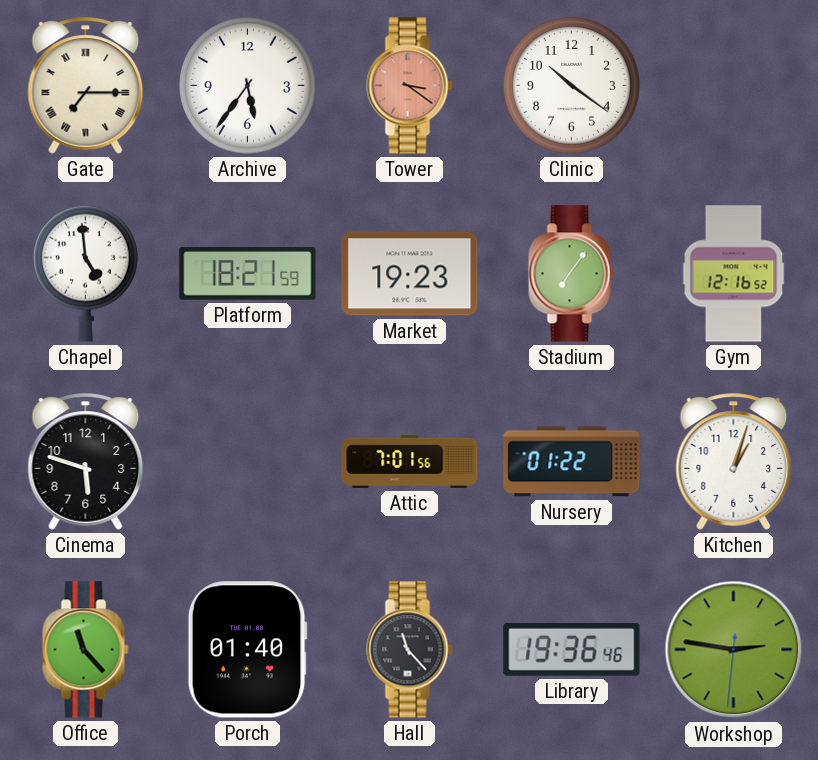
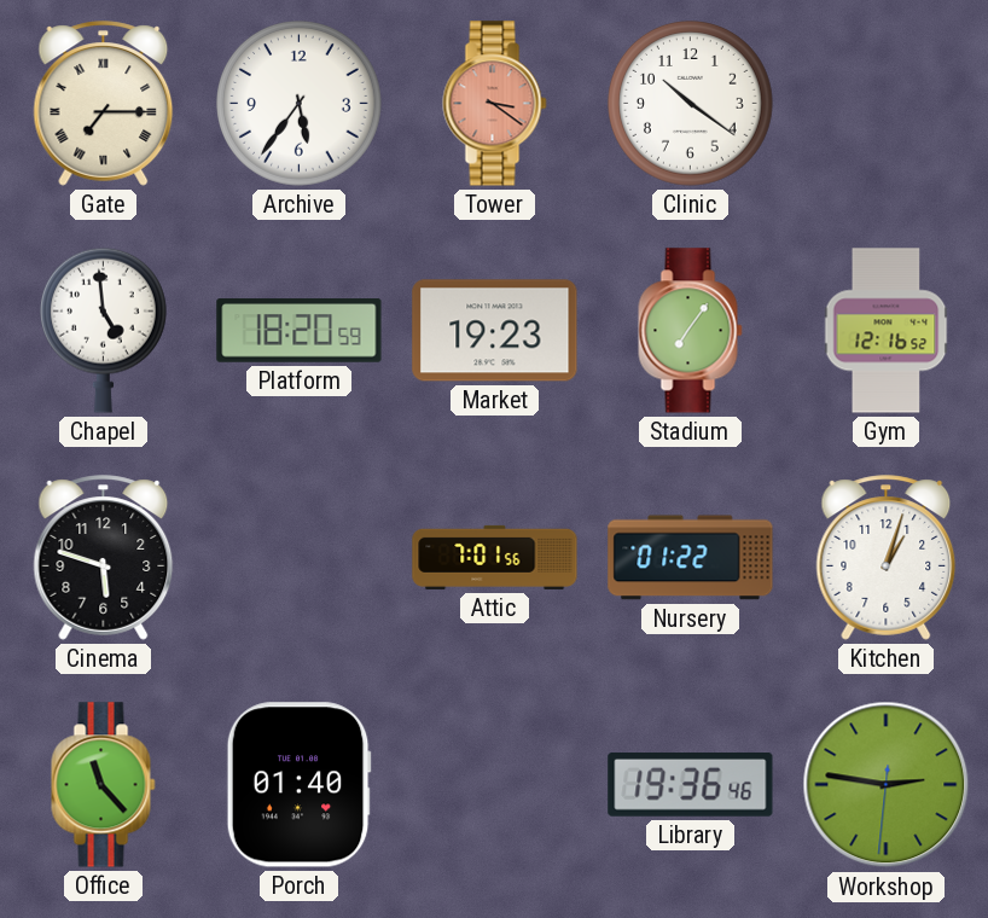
Platform: 18:21 -> 18:20
Hall: 11:23 -> none
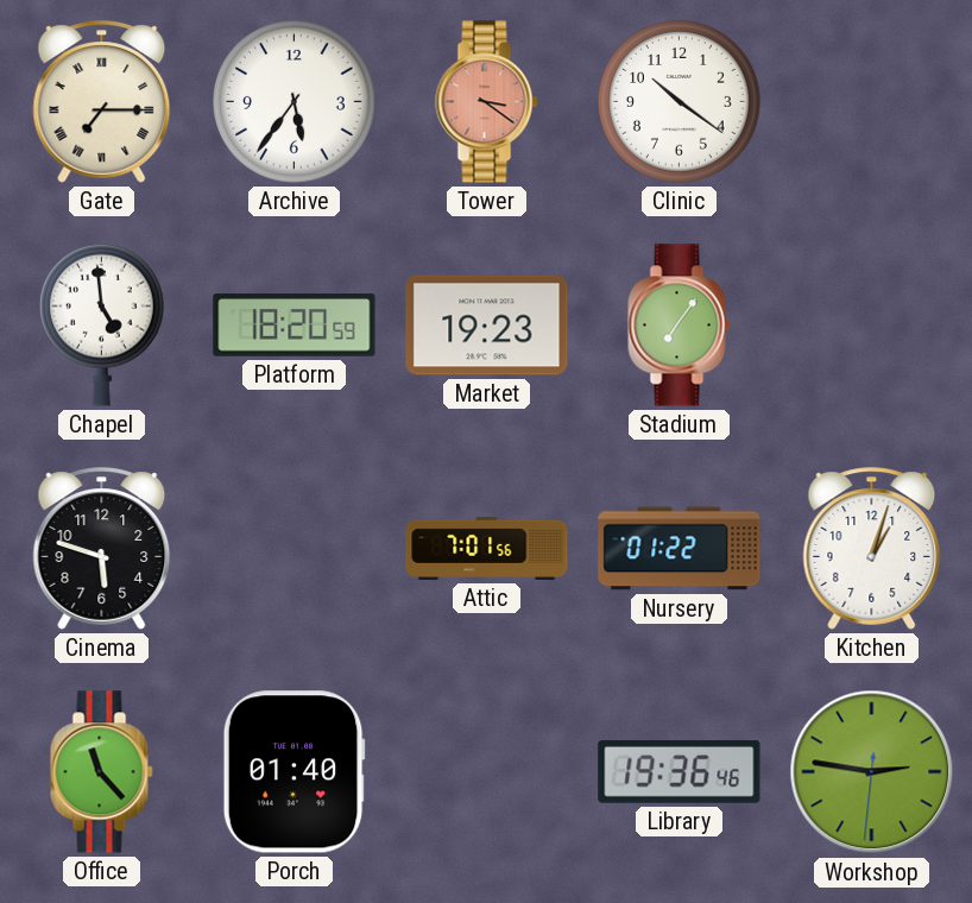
Gym: 12:16 -> none
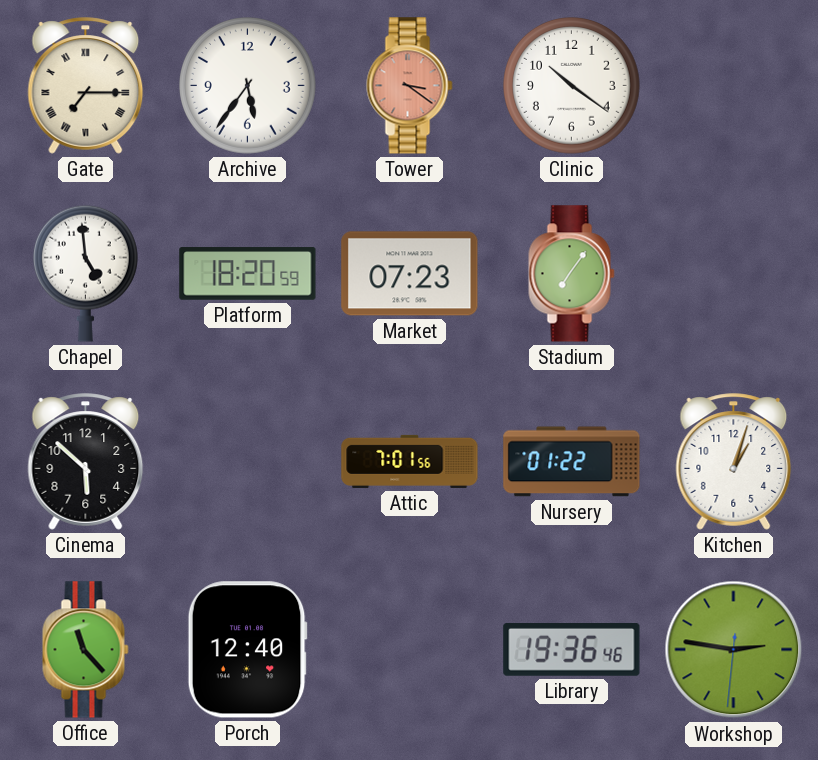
Market: 19:23 -> 07:23
Cinema: 5:48 -> 5:52
Porch: 01:40 -> 12:40
